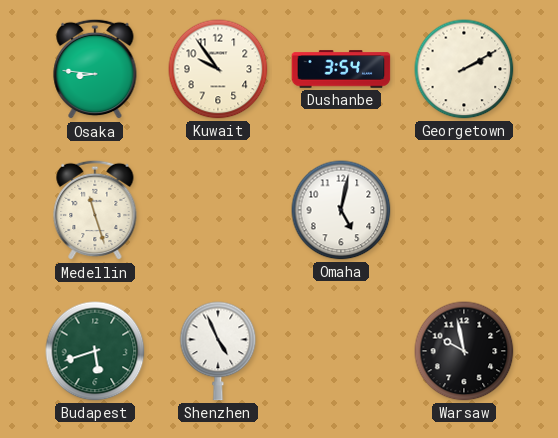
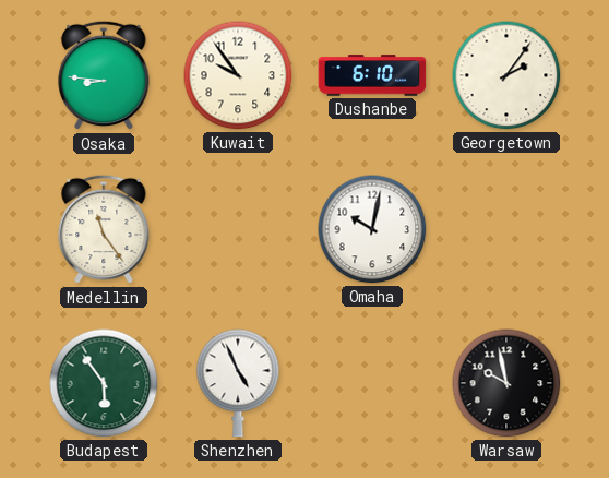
Dushanbe: 3:54 -> 6:10
Georgetown: 2:10 -> 2:06
Medellin: 11:27 -> 11:24
Omaha: 5:02 -> 10:02
Budapest: 5:42 -> 5:54
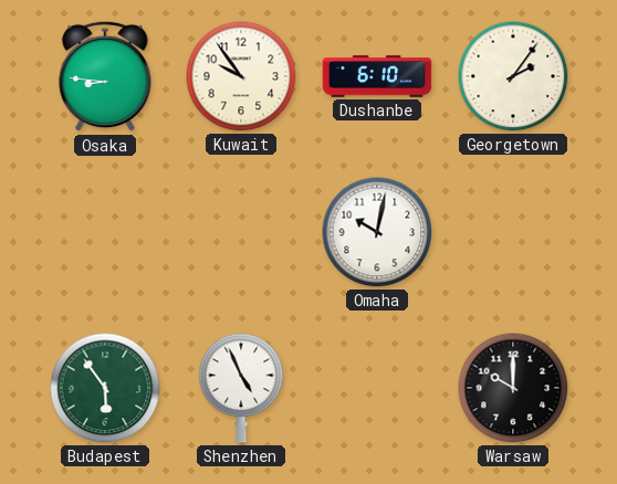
Medellin: 11:24 -> none
Warsaw: 9:58 -> 10:00
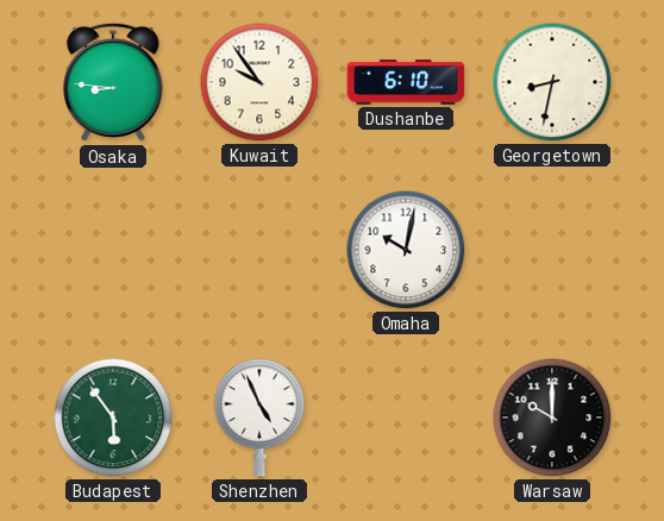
Georgetown: 2:06 -> 8:32
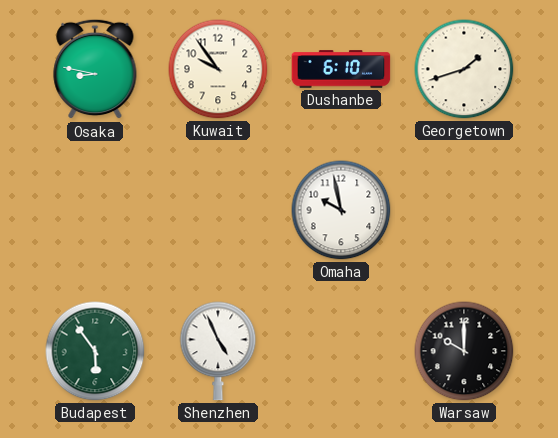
Osaka: 8:46 -> 8:47
Georgetown: 8:32 -> 1:42
Omaha: 10:02 -> 9:58
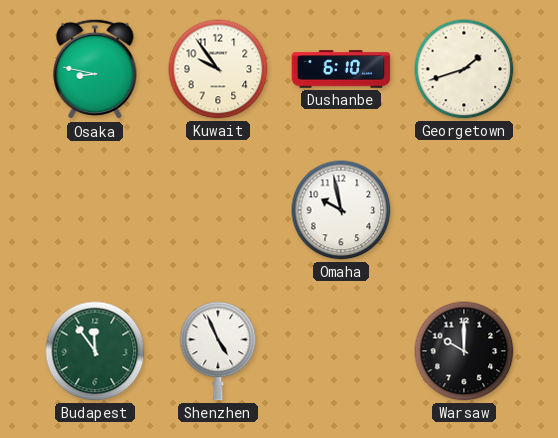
Budapest: 5:54 -> 11:54
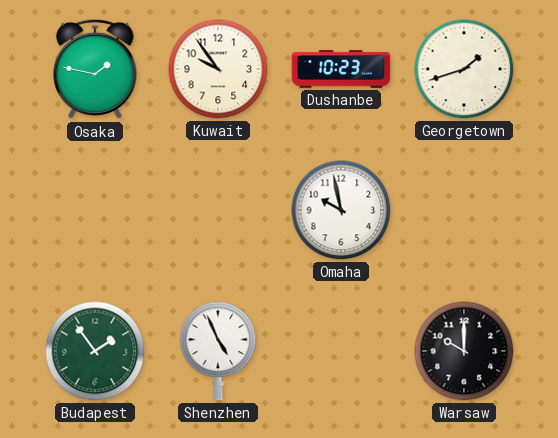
Osaka: 8:47 -> 1:47
Dushanbe: 6:10 -> 10:23
Budapest: 11:54 -> 1:54
